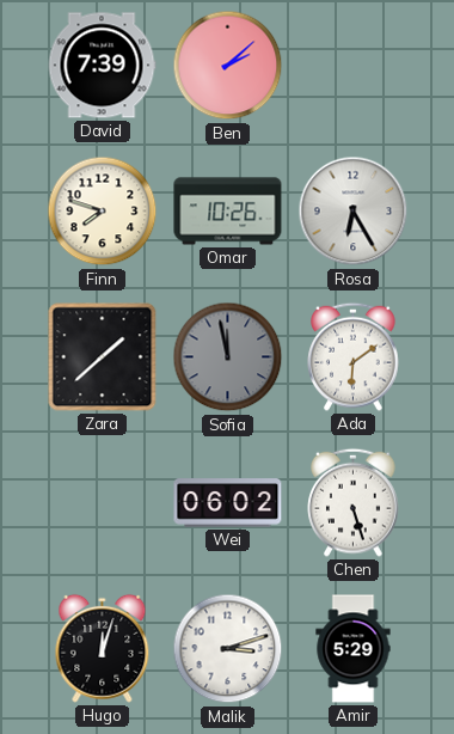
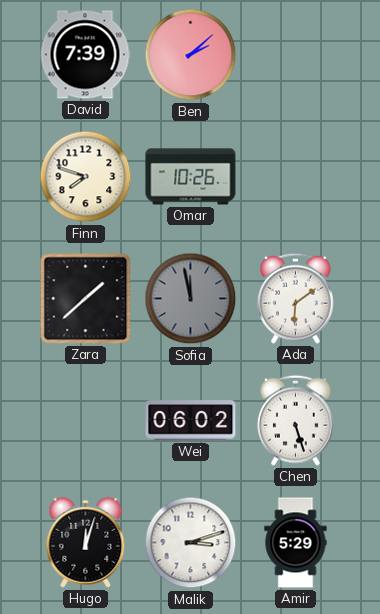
Rosa: 6:25 -> none
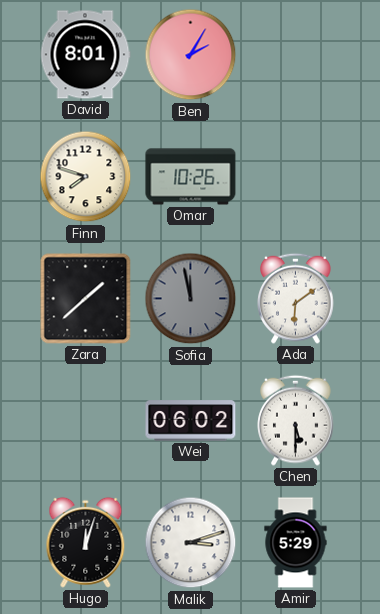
David: 7:39 -> 8:01
Ben: 2:08 -> 2:05
Chen: 5:27 -> 5:30
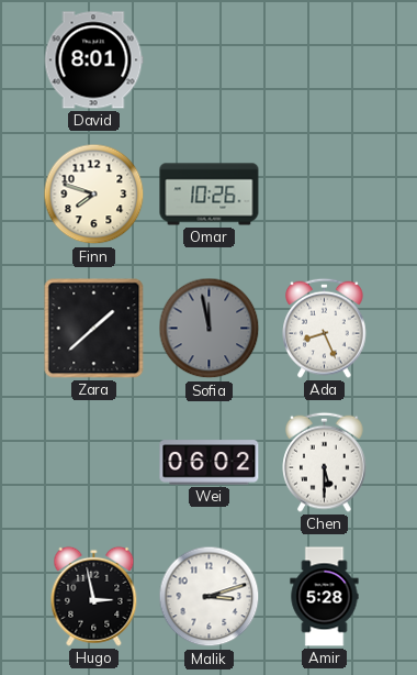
Ben: 2:05 -> none
Ada: 6:09 -> 8:26
Hugo: 12:03 -> 2:58
Amir: 5:29 -> 5:28
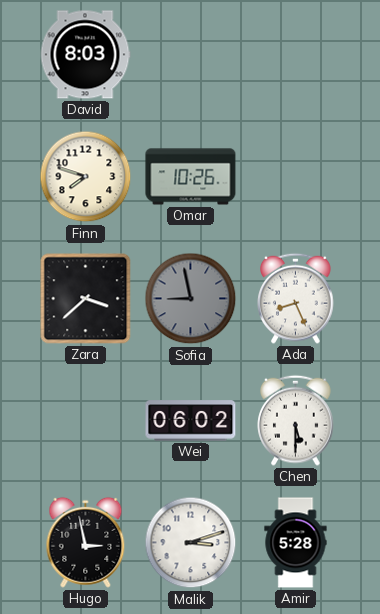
David: 8:01 -> 8:03
Zara: 1:38 -> 3:38
Sofia: 11:58 -> 8:58
